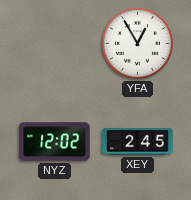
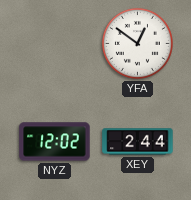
YFA: 12:55 -> 12:51
XEY: 2:45 -> 2:44
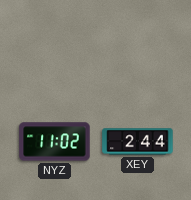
YFA: 12:51 -> none
NYZ: 12:02 -> 11:02
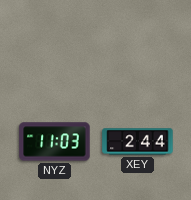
NYZ: 11:02 -> 11:03
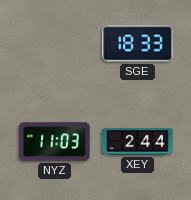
SGE: none -> 18:33
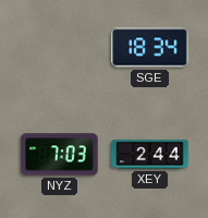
SGE: 18:33 -> 18:34
NYZ: 11:03 -> 7:03
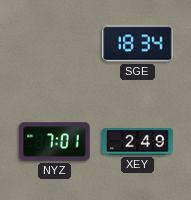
NYZ: 7:03 -> 7:01
XEY: 2:44 -> 2:49
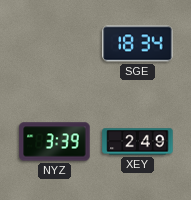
NYZ: 7:01 -> 3:39
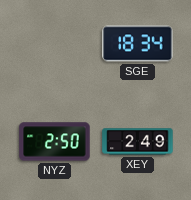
NYZ: 3:39 -> 2:50
